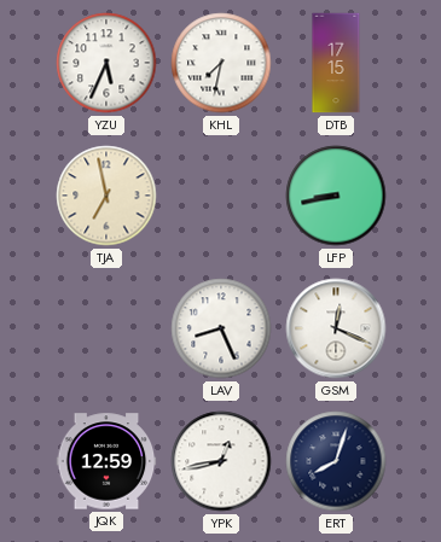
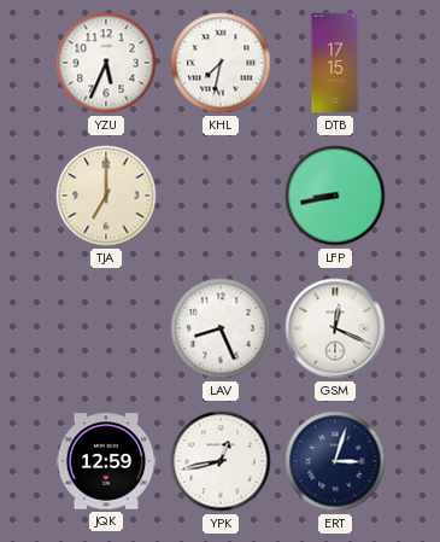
TJA: 6:58 -> 7:00
ERT: 8:03 -> 3:03
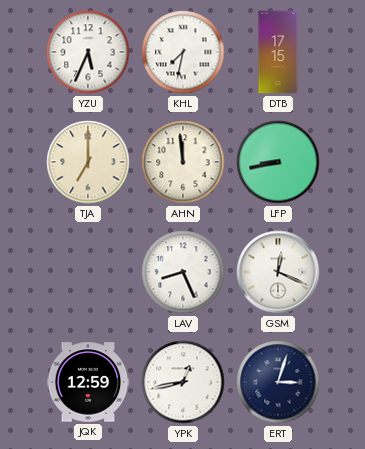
AHN: none -> 11:59
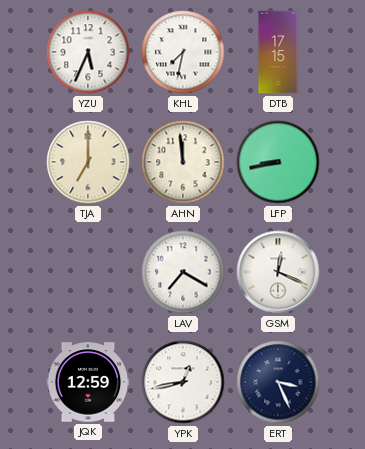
LAV: 8:26 -> 7:20
ERT: 3:03 -> 3:26
